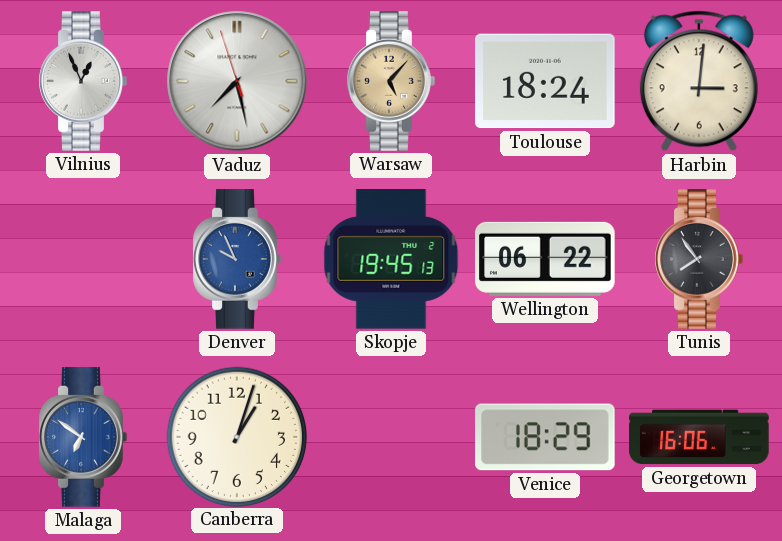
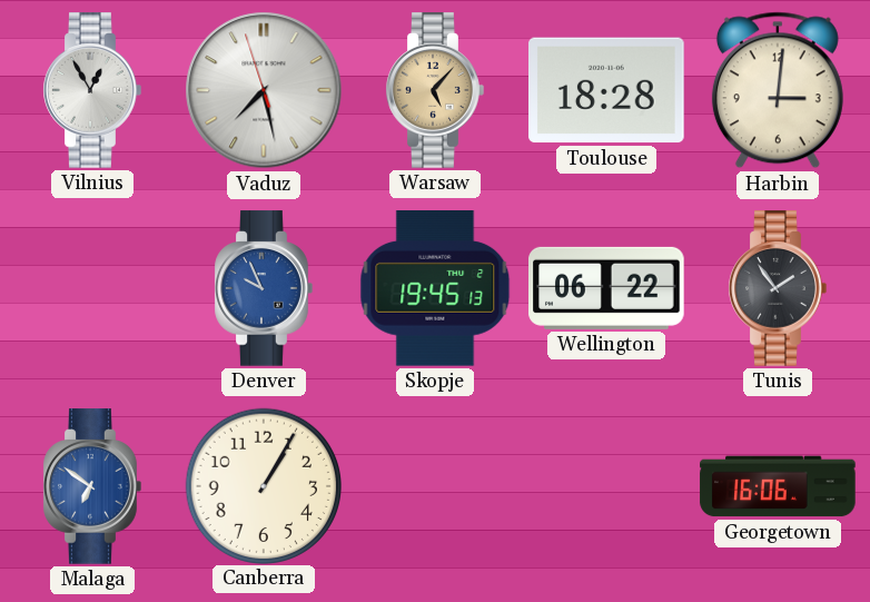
Vilnius: 12:56 -> 12:55
Toulouse: 18:24 -> 18:28
Tunis: 7:54 -> 1:54
Canberra: 1:03 -> 1:05
Venice: 18:29 -> none
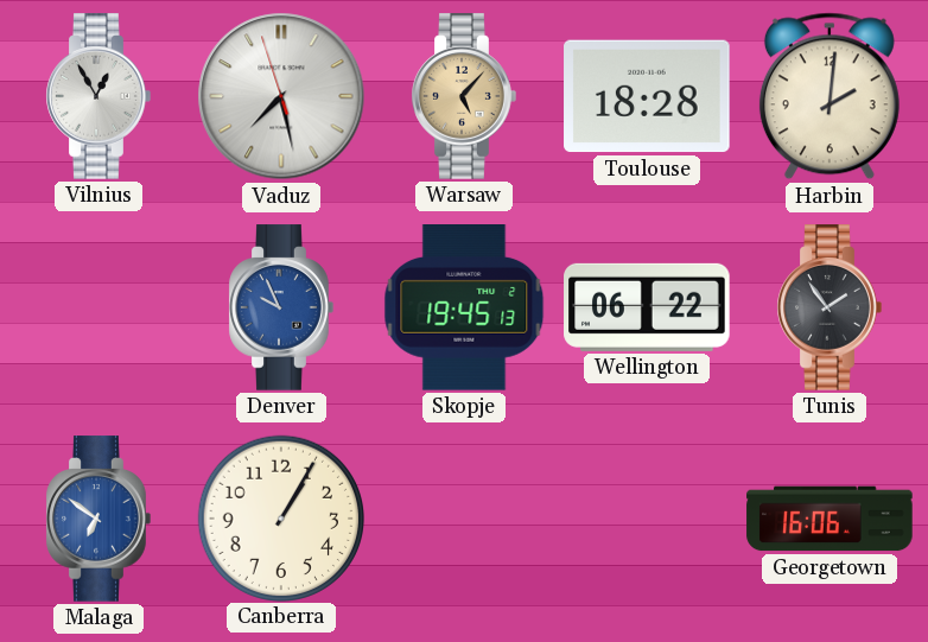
Harbin: 3:01 -> 2:01
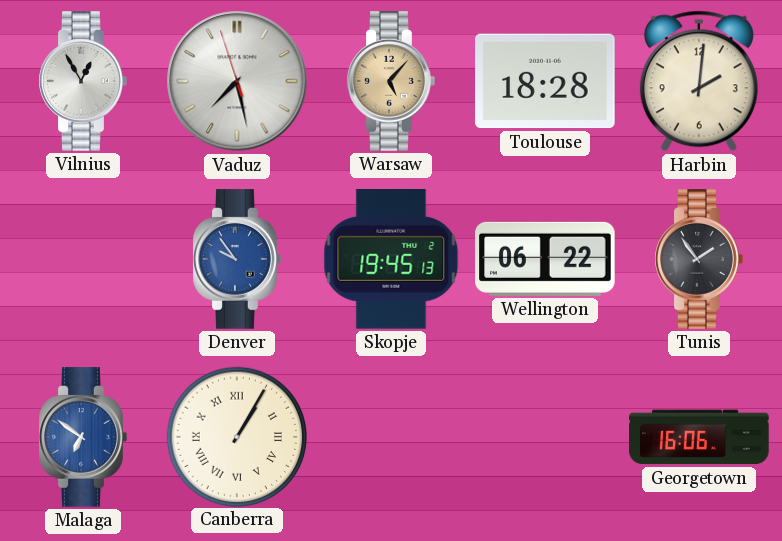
Denver: 9:56 -> 9:54
Canberra numerals: Arabic -> Roman
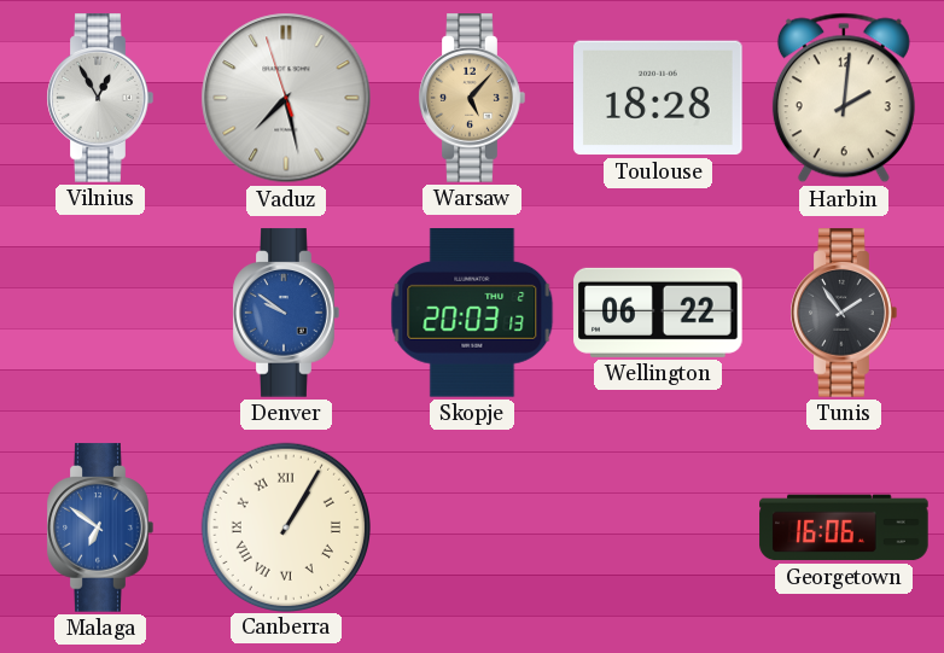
Denver: 9:54 -> 9:51
Skopje: 19:45 -> 20:03
